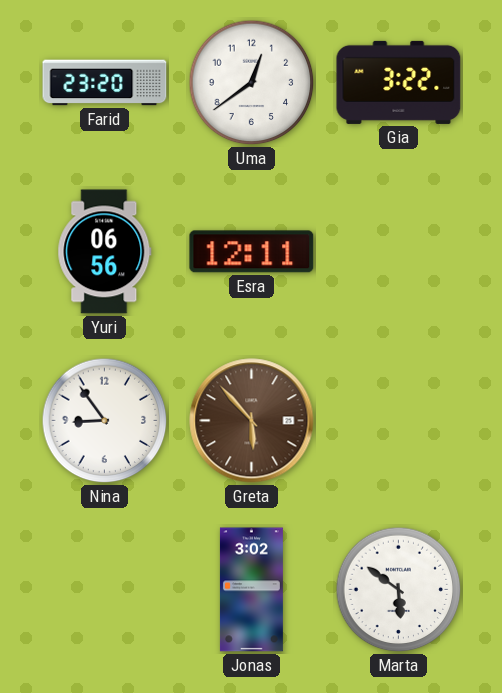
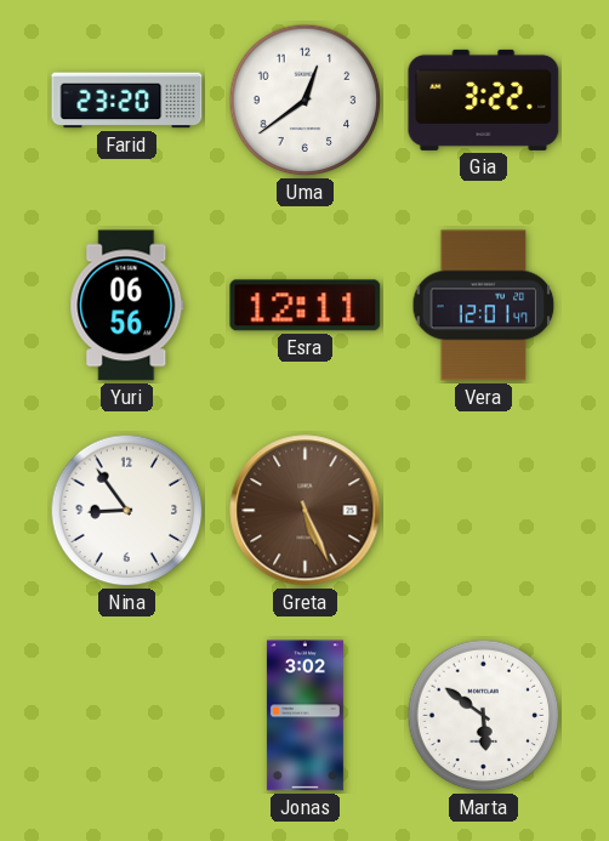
Vera: none -> 12:01
Greta: 5:53 -> 5:26
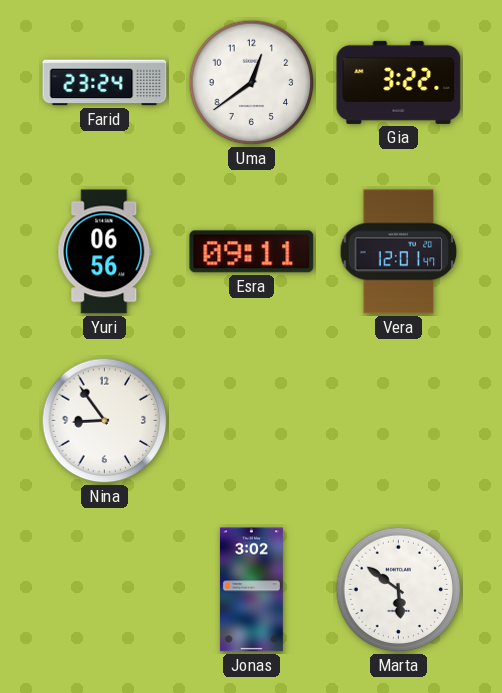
Farid: 23:20 -> 23:24
Esra: 12:11 -> 09:11
Greta: 5:26 -> none
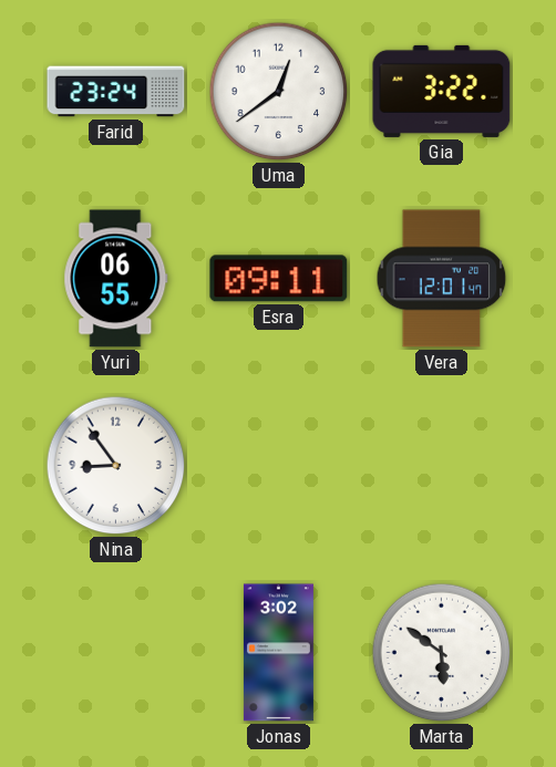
Yuri: 06:56 -> 06:55
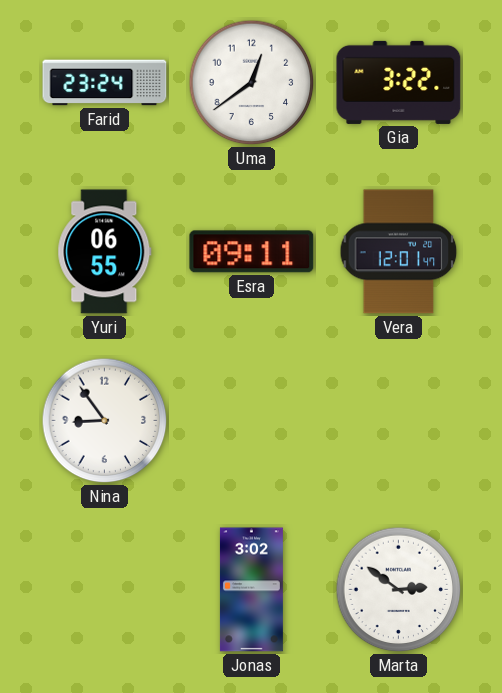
Marta: 5:51 -> 2:51
